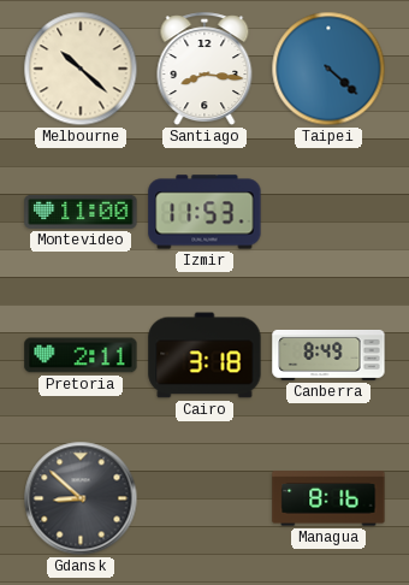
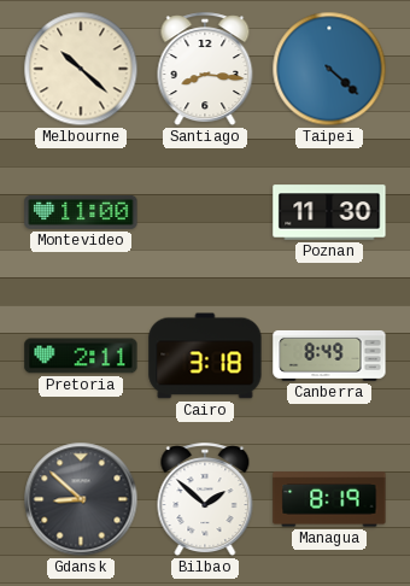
Izmir: 11:53 -> none
Poznan: none -> 11:30
Bilbao: none -> 1:52
Managua: 8:16 -> 8:19
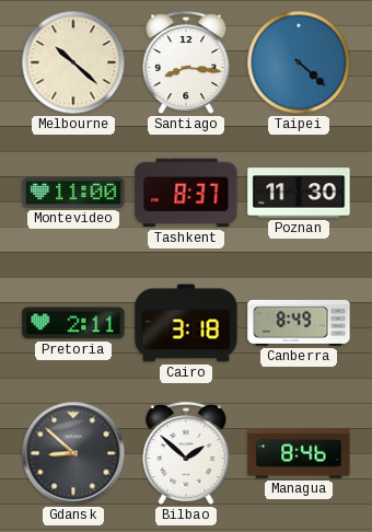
Tashkent: none -> 8:37
Managua: 8:19 -> 8:46
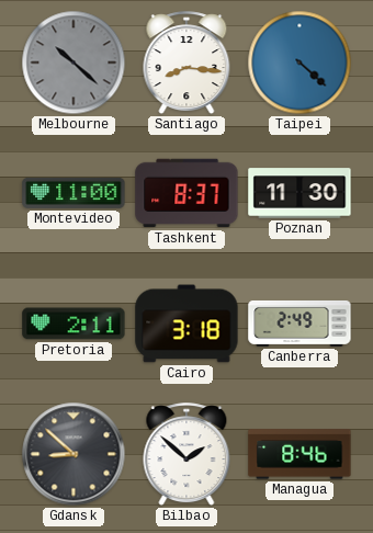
Melbourne dial: cream -> grey
Canberra: 8:49 -> 2:49
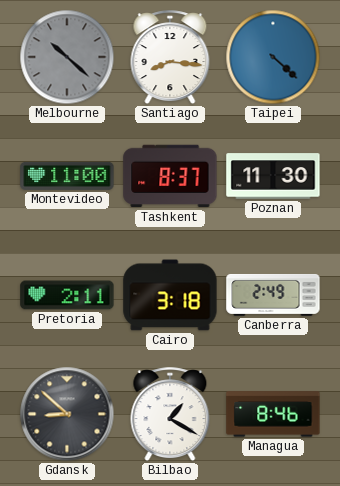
Bilbao: 1:52 -> 1:20
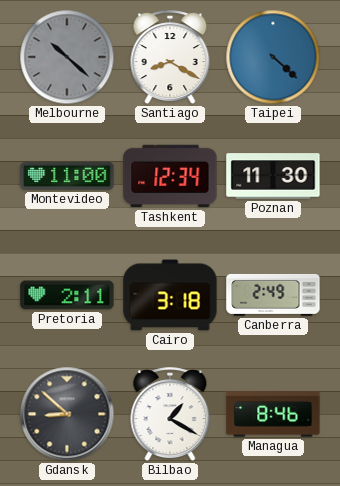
Santiago: 8:16 -> 8:20
Tashkent: 8:37 -> 12:34
